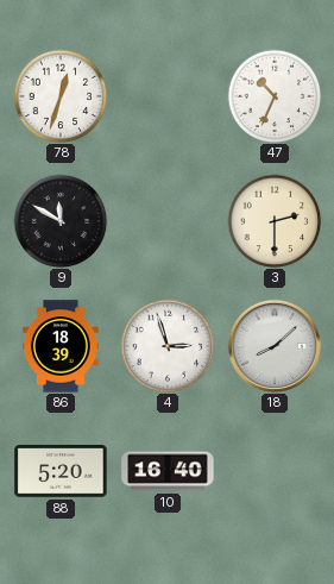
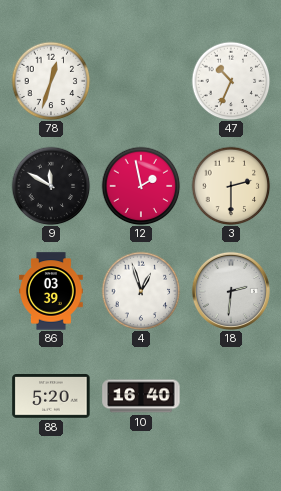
12: none -> 1:58
86: 18:39 -> 03:39
4: 2:57 -> 12:57
18: 8:08 -> 2:31
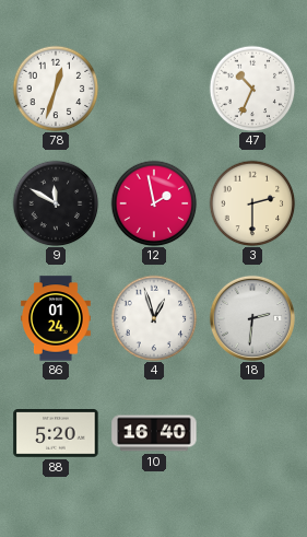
86: 03:39 -> 01:24
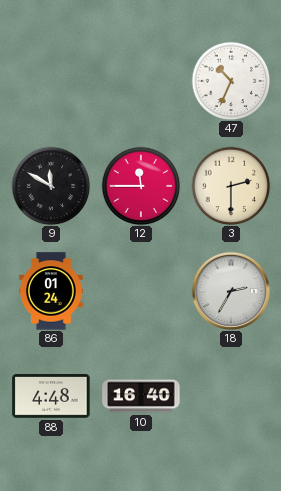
78: 12:33 -> none
12: 1:58 -> 11:45
4: 12:57 -> none
18: 2:31 -> 2:35
88: 5:20 -> 4:48
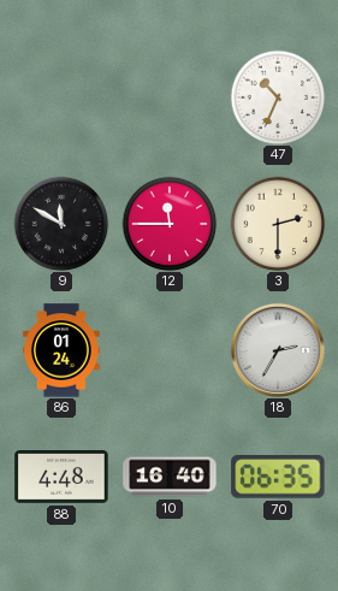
70: none -> 06:35
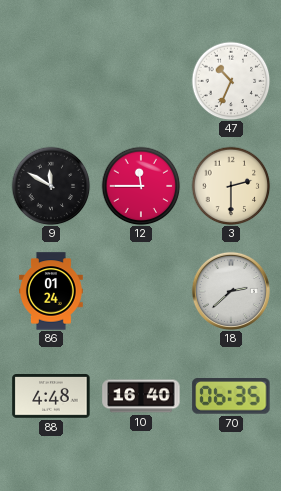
18: 2:35 -> 2:38
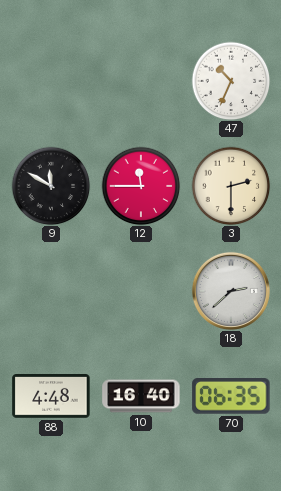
86: 01:24 -> none
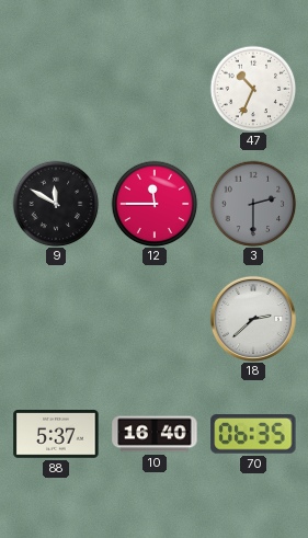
3 dial: cream -> grey
88: 4:48 -> 5:37
